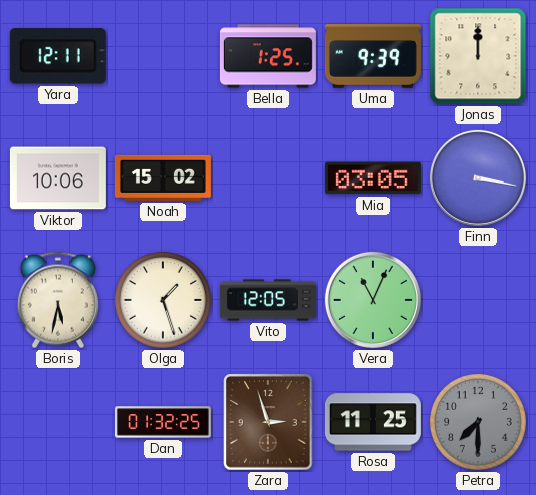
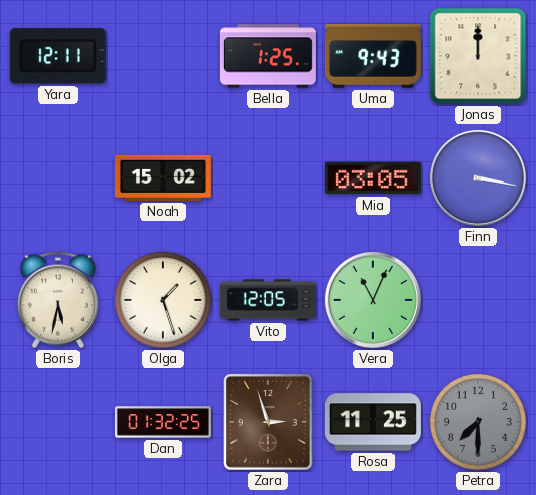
Uma: 9:39 -> 9:43
Viktor: 10:06 -> none
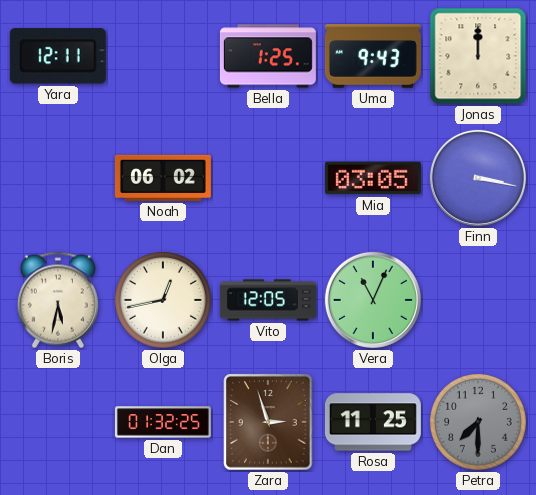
Noah: 15:02 -> 06:02
Olga: 1:27 -> 12:43
